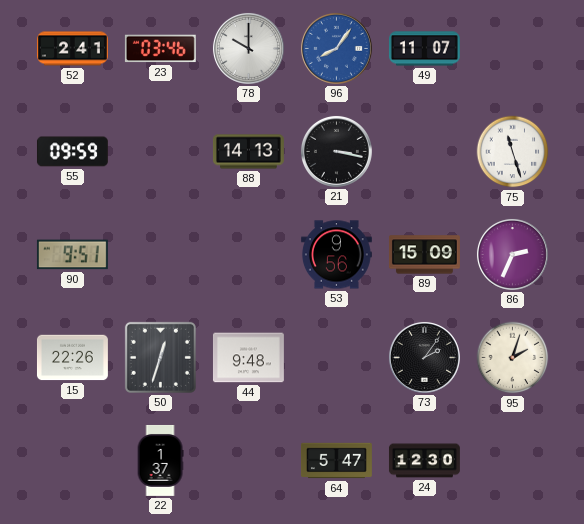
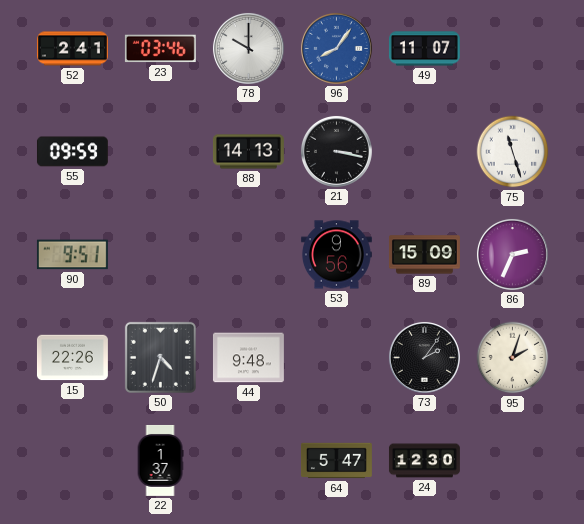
50: 12:33 -> 4:33
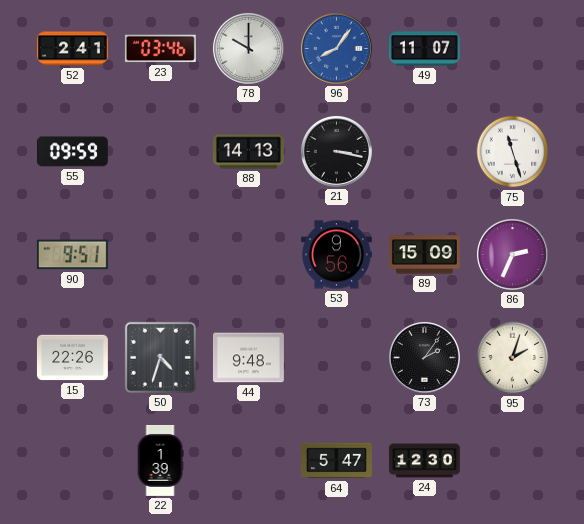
22: 1:37 -> 1:39
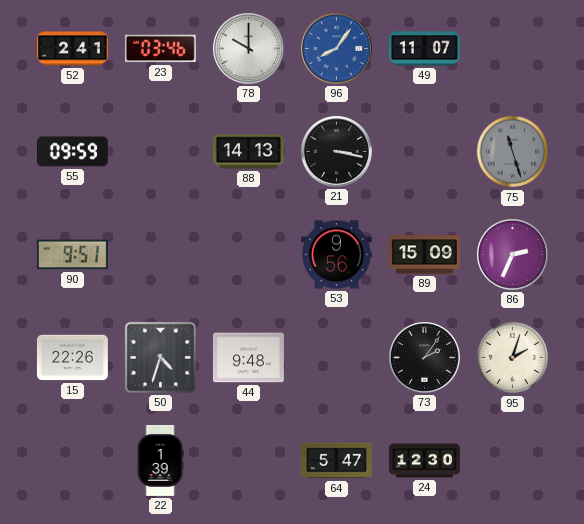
75 dial: white -> grey
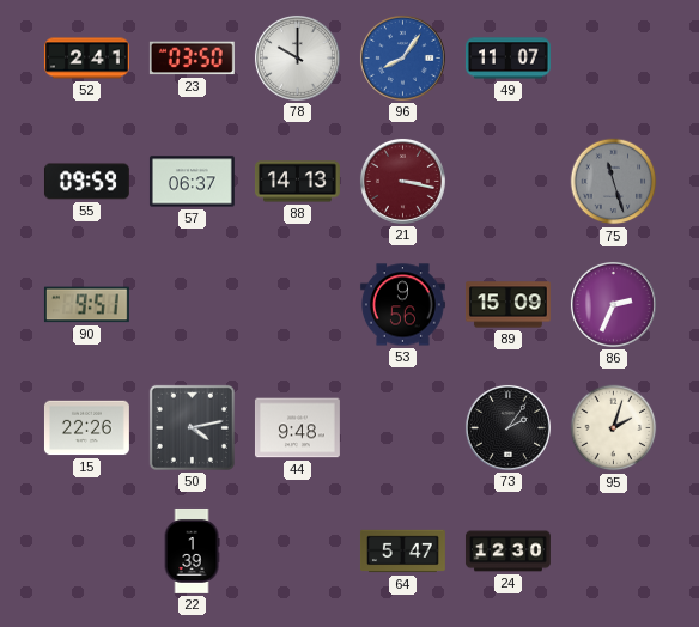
23: 03:46 -> 03:50
57: none -> 06:37
21 dial: black -> burgundy
50: 4:33 -> 4:13
